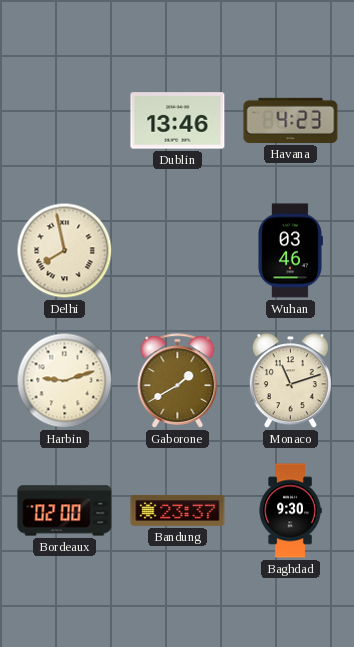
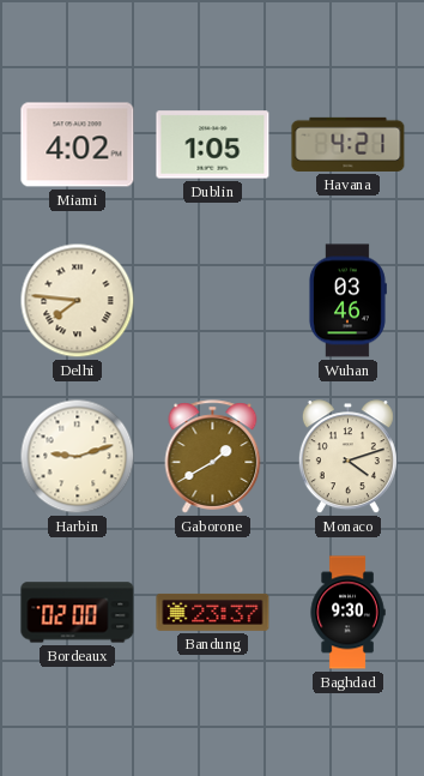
Miami: none -> 4:02
Dublin: 13:46 -> 1:05
Havana: 4:23 -> 4:21
Delhi: 7:58 -> 7:46
Monaco: 11:12 -> 4:12
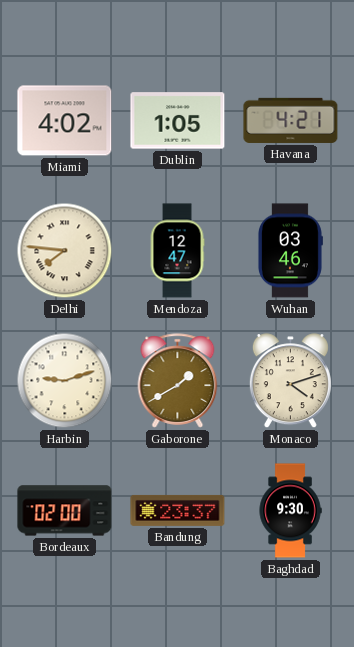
Mendoza: none -> 12:47
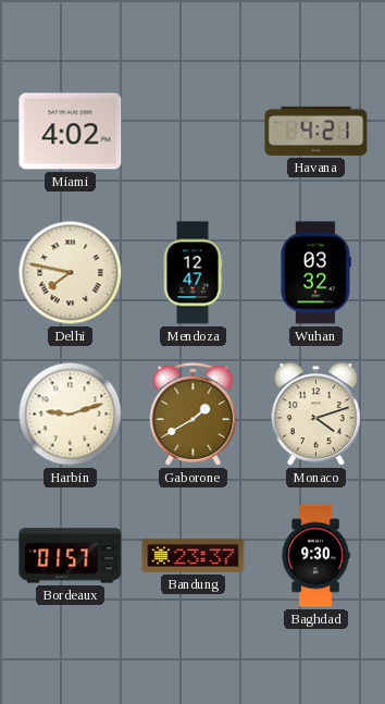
Dublin: 1:05 -> none
Delhi: 7:46 -> 7:47
Wuhan: 03:46 -> 03:32
Bordeaux: 02:00 -> 01:57
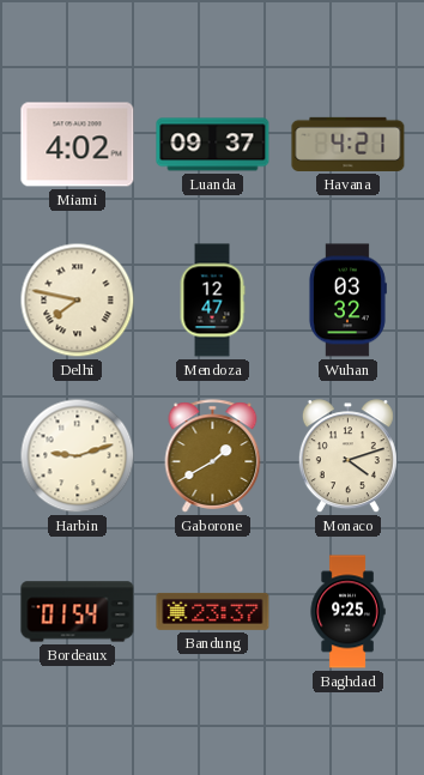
Luanda: none -> 09:37
Bordeaux: 01:57 -> 01:54
Baghdad: 9:30 -> 9:25
